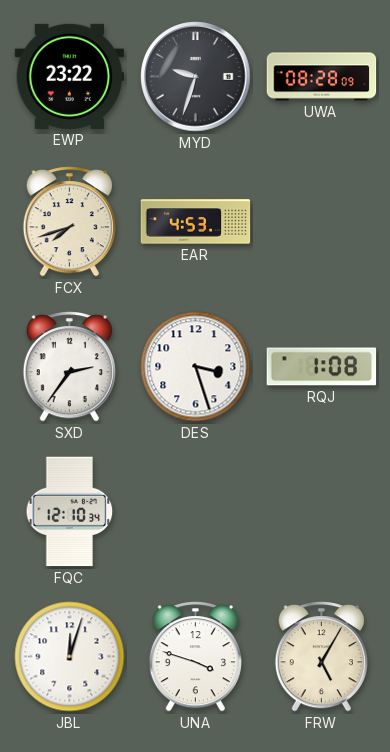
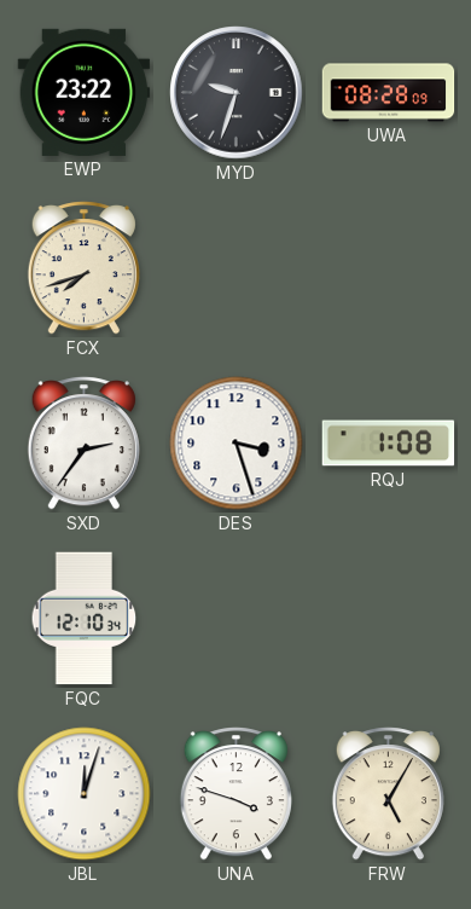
EAR: 4:53 -> none
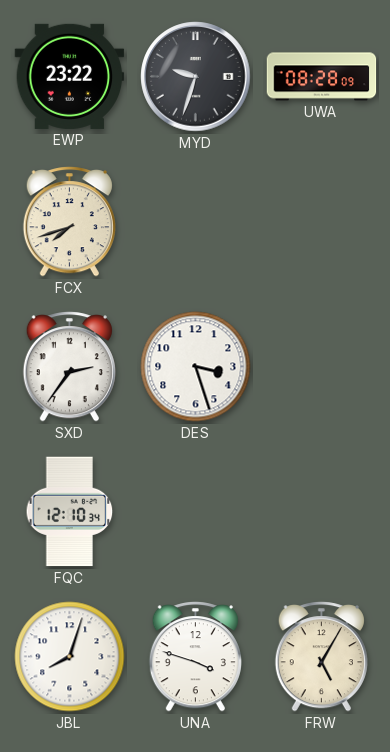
RQJ: 1:08 -> none
JBL: 12:03 -> 8:03
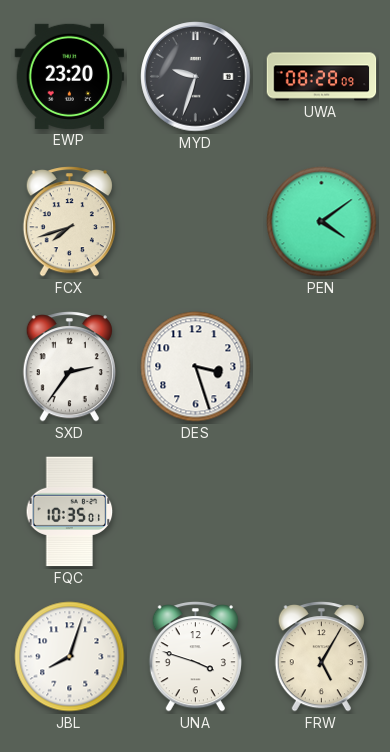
EWP: 23:22 -> 23:20
PEN: none -> 4:09
FQC: 12:10 -> 10:35
